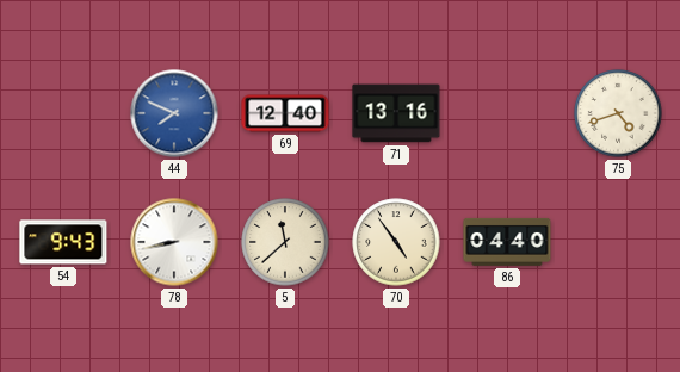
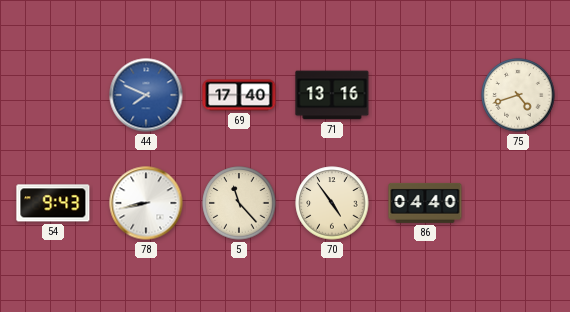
69: 12:40 -> 17:40
5: 11:38 -> 11:23
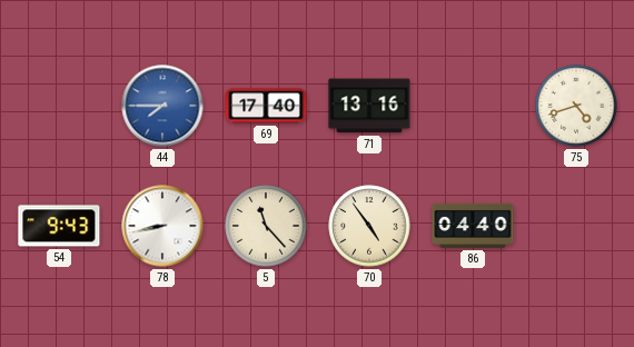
44: 7:49 -> 7:45
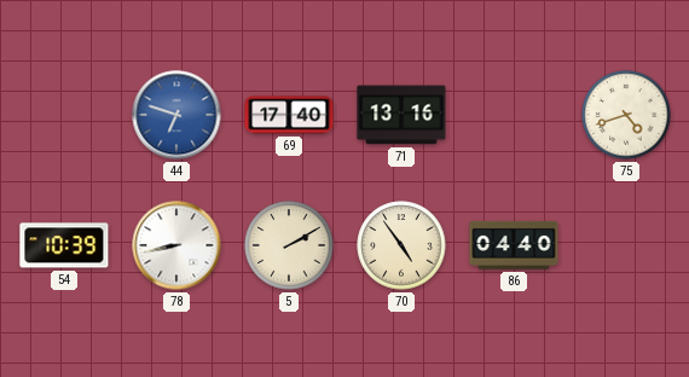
44: 7:45 -> 6:48
54: 9:43 -> 10:39
5: 11:23 -> 2:10
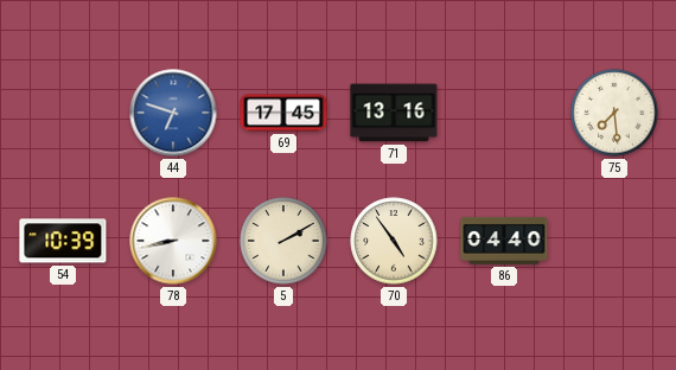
69: 17:40 -> 17:45
75: 4:42 -> 7:29
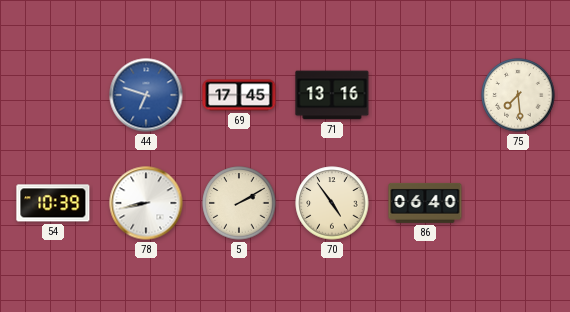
86: 04:40 -> 06:40
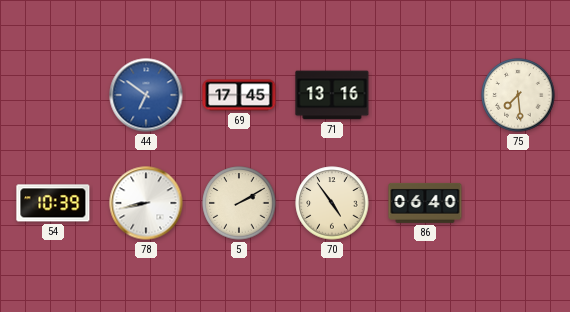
44: 6:48 -> 6:51
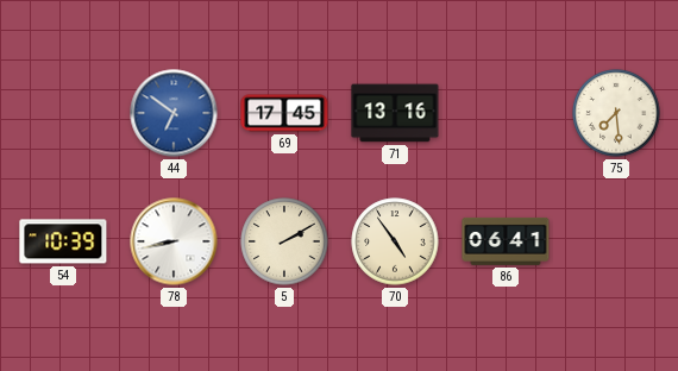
86: 06:40 -> 06:41
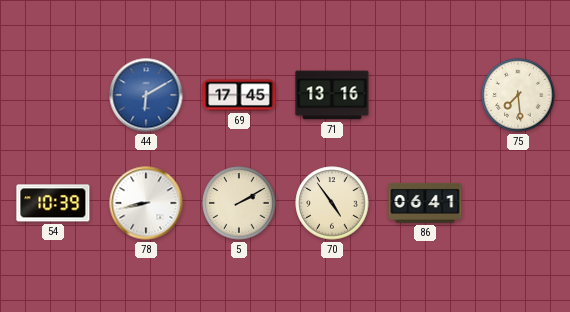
44: 6:51 -> 6:10
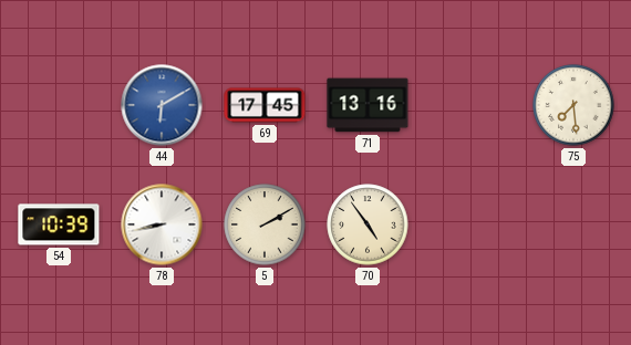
86: 06:41 -> none
